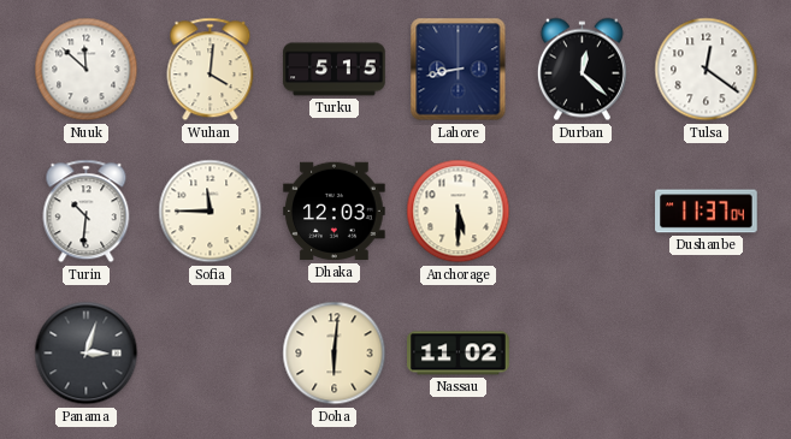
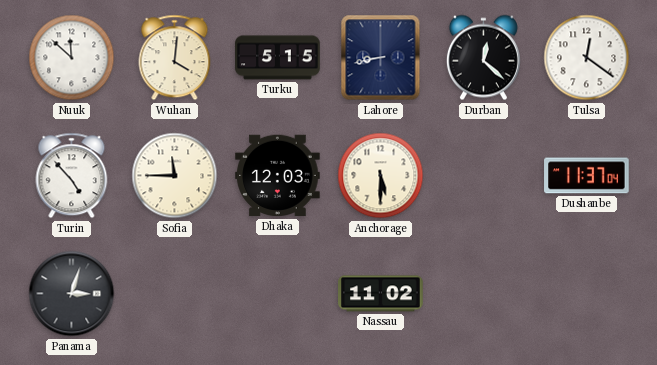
Turin: 10:31 -> 4:53
Doha: 6:01 -> none
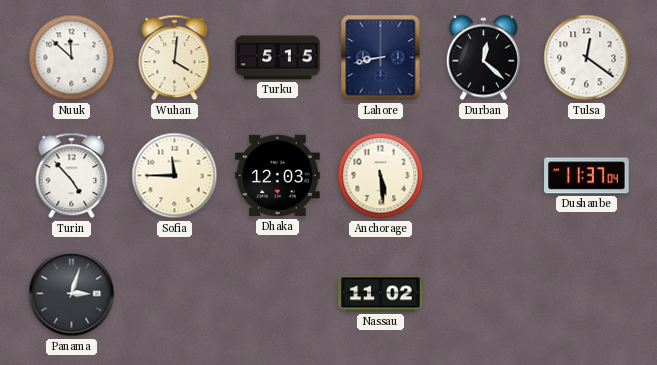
Anchorage: 5:30 -> 5:29
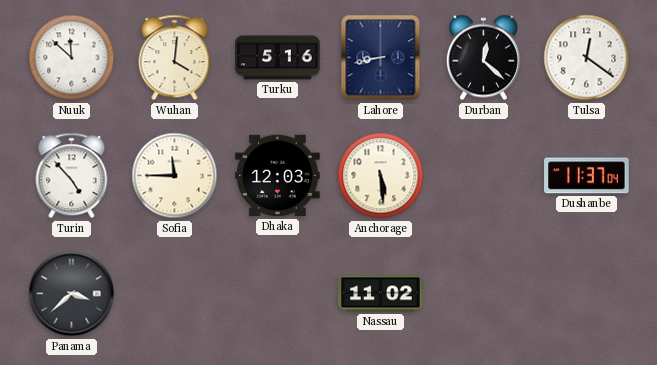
Turku: 5:15 -> 5:16
Panama: 3:03 -> 3:38
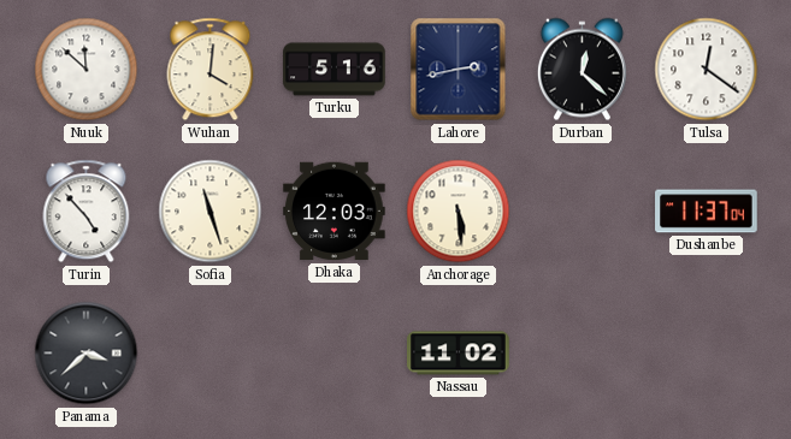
Lahore: 8:43 -> 2:43
Sofia: 11:45 -> 11:27
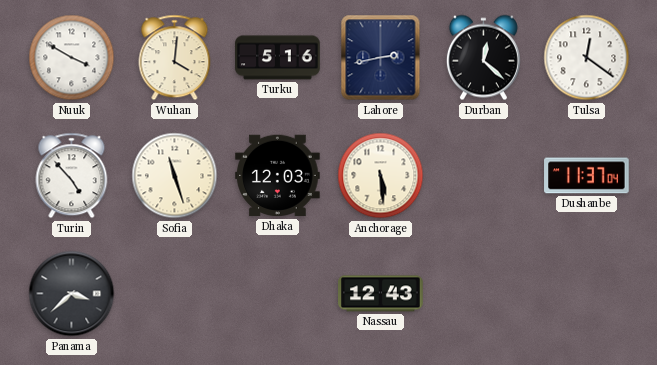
Nuuk: 11:52 -> 3:50
Nassau: 11:02 -> 12:43
